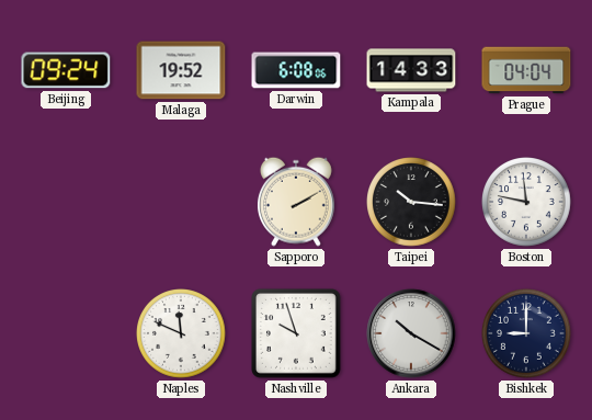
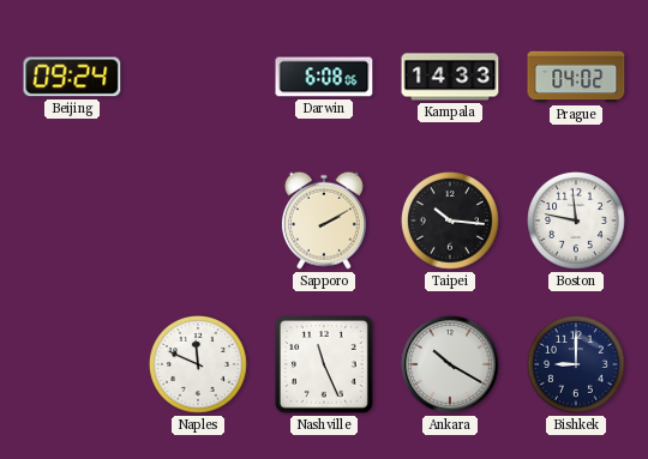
Malaga: 19:52 -> none
Prague: 04:04 -> 04:02
Nashville: 9:57 -> 11:26
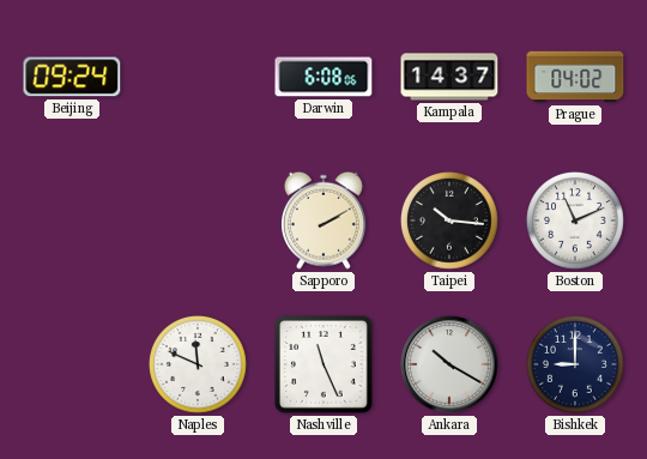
Kampala: 14:33 -> 14:37
Boston: 11:47 -> 11:11
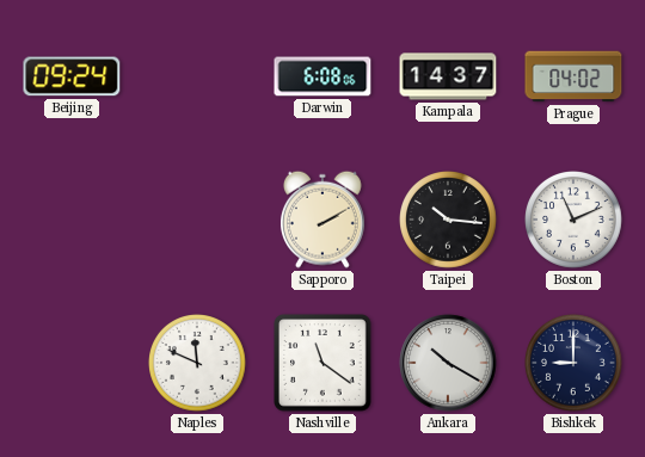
Nashville: 11:26 -> 11:21
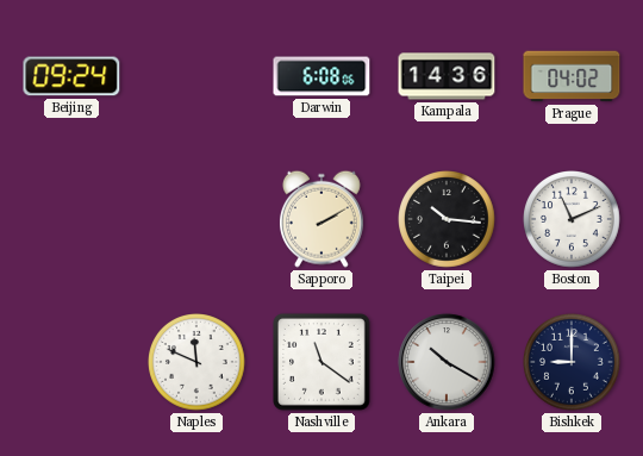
Kampala: 14:37 -> 14:36
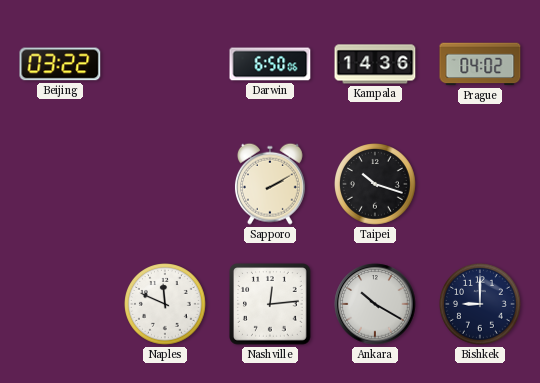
Beijing: 09:24 -> 03:22
Darwin: 6:08 -> 6:50
Taipei: 10:16 -> 10:18
Boston: 11:11 -> none
Nashville: 11:21 -> 12:14
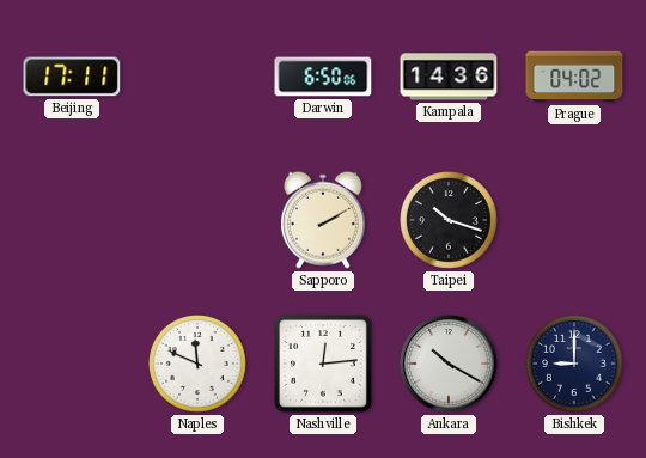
Beijing: 03:22 -> 17:11
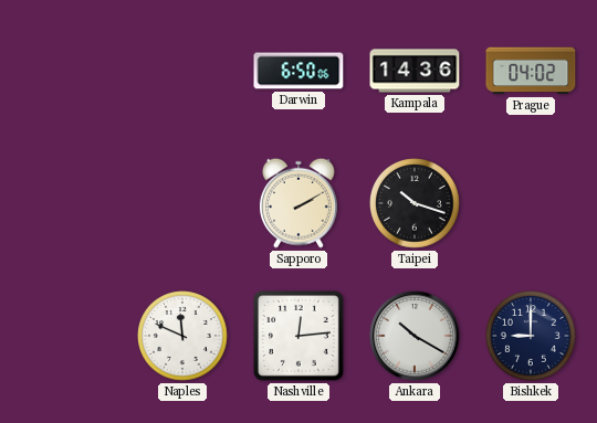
Beijing: 17:11 -> none
